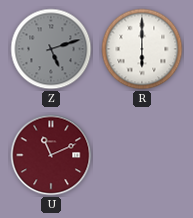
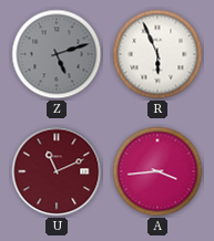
R: 6:00 -> 5:56
A: none -> 3:44
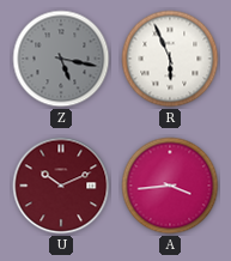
Z: 5:12 -> 5:17
U: 11:11 -> 10:11
